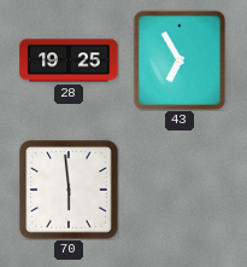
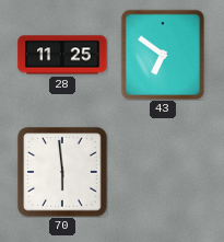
28: 19:25 -> 11:25
43: 6:55 -> 6:51
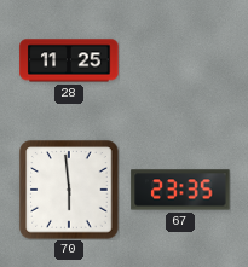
43: 6:51 -> none
67: none -> 23:35
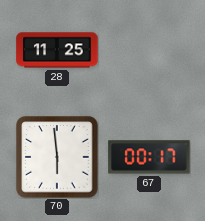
67: 23:35 -> 00:17
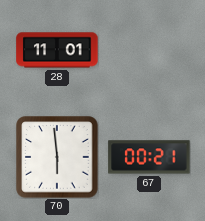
28: 11:25 -> 11:01
67: 00:17 -> 00:21
